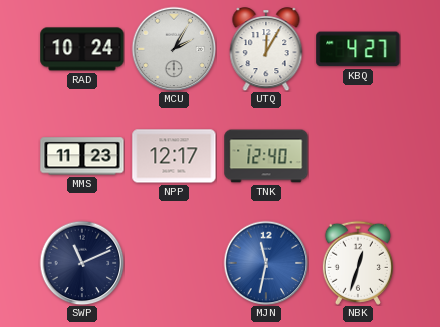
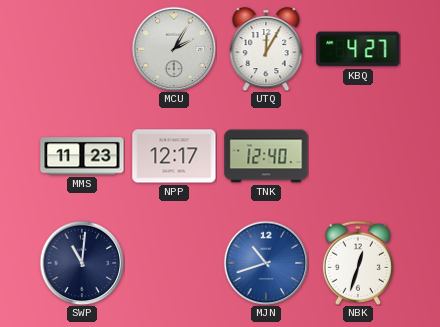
RAD: 10:24 -> none
SWP: 11:11 -> 11:01
MJN: 11:32 -> 10:42
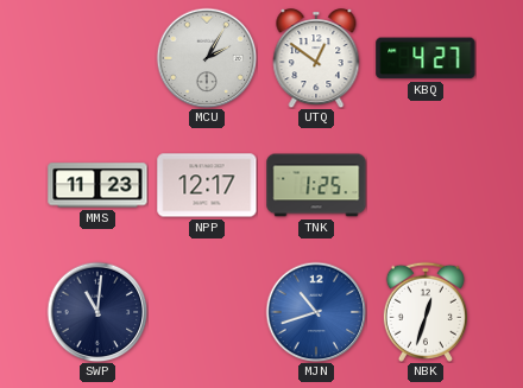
UTQ: 12:05 -> 12:51
TNK: 12:40 -> 1:25
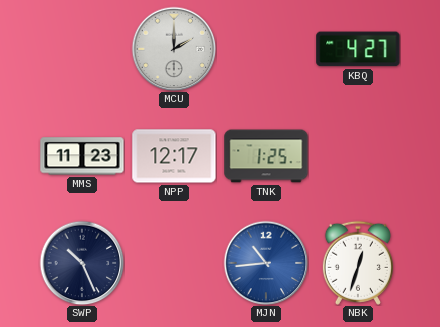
MCU: 2:05 -> 2:00
UTQ: 12:51 -> none
SWP: 11:01 -> 10:26
MJN: 10:42 -> 10:44
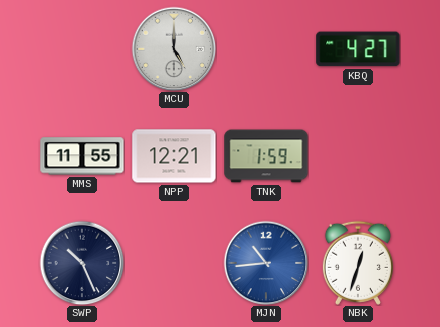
MCU: 2:00 -> 5:00
MMS: 11:23 -> 11:55
NPP: 12:17 -> 12:21
TNK: 1:25 -> 1:59
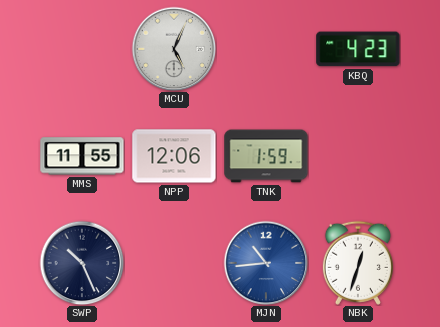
MCU: 5:00 -> 5:04
KBQ: 4:27 -> 4:23
NPP: 12:21 -> 12:06
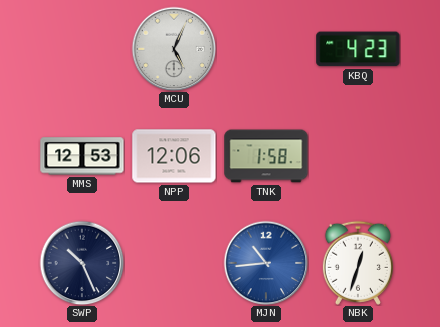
MMS: 11:55 -> 12:53
TNK: 1:59 -> 1:58
